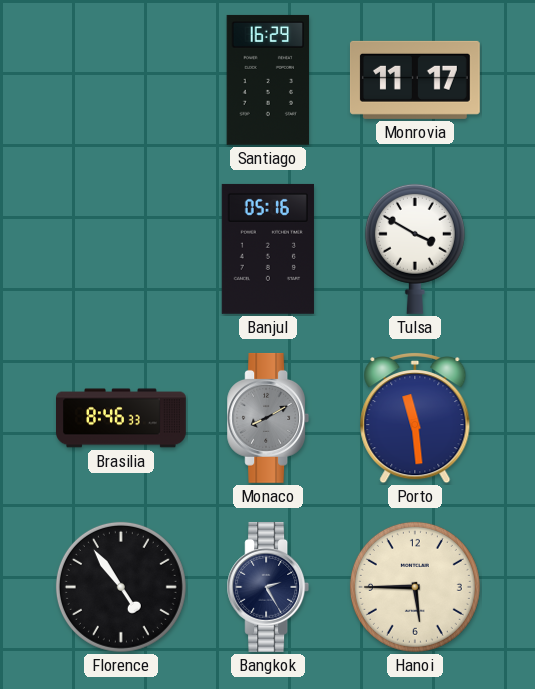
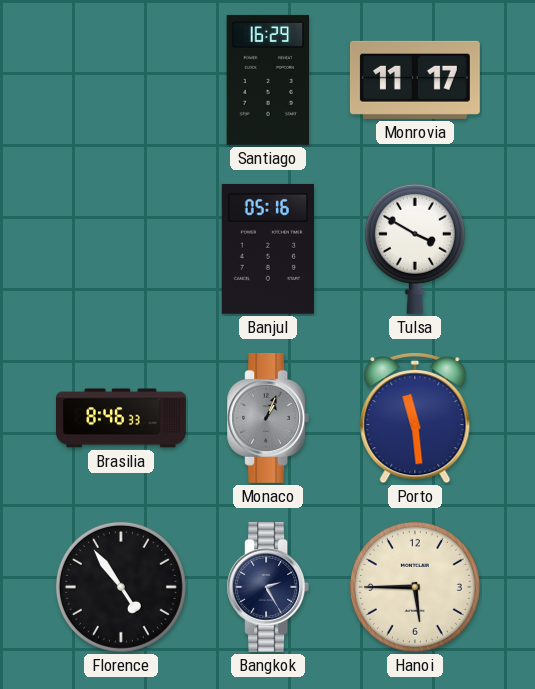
Monaco: 8:10 -> 1:04
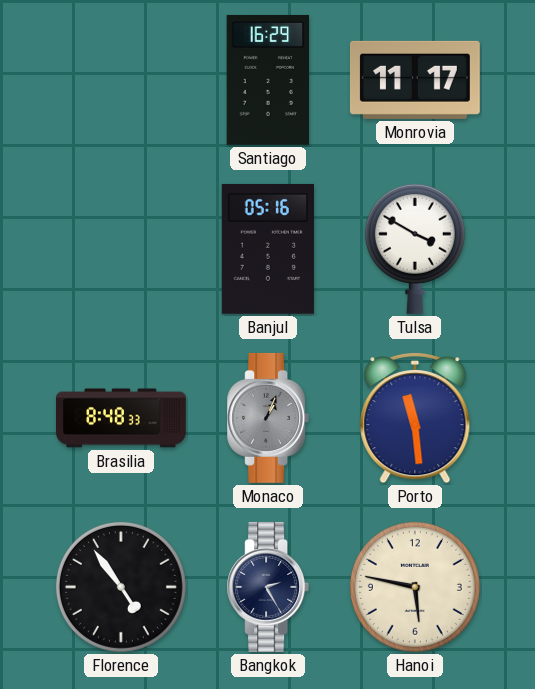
Brasilia: 8:46 -> 8:48
Hanoi: 5:45 -> 5:47
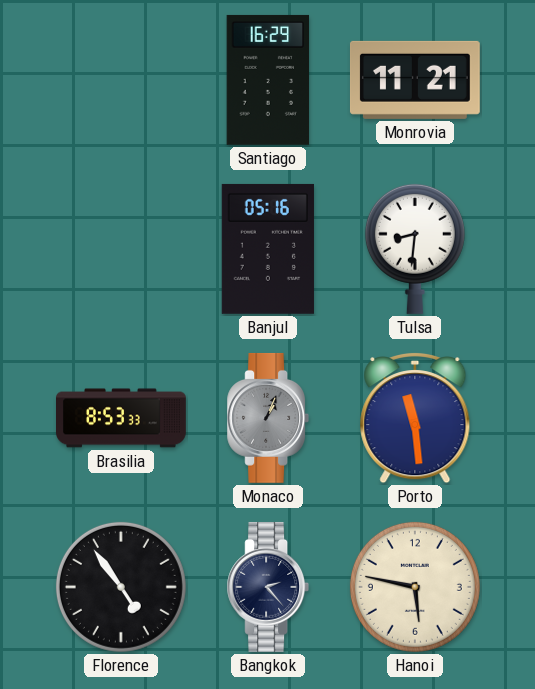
Monrovia: 11:17 -> 11:21
Tulsa: 3:50 -> 8:31
Brasilia: 8:48 -> 8:53
Bangkok: 2:25 -> 2:23
